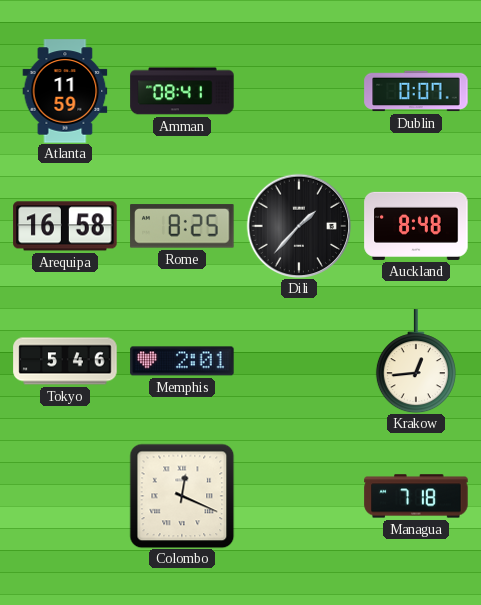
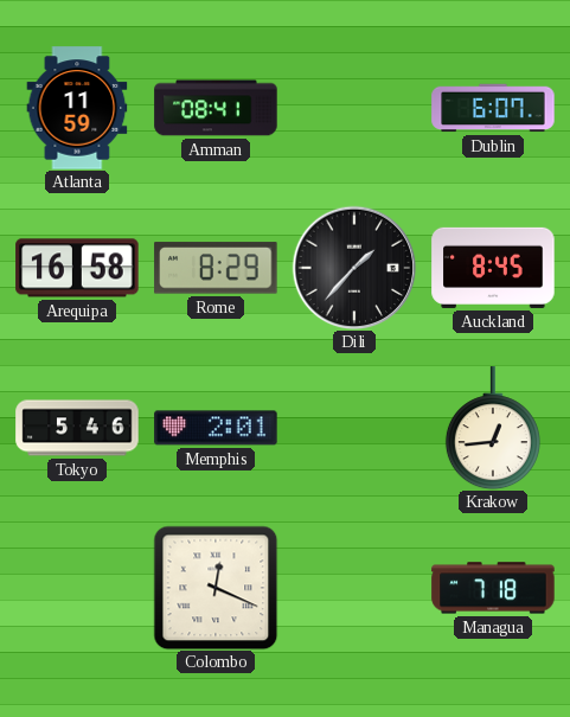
Dublin: 0:07 -> 6:07
Rome: 8:25 -> 8:29
Auckland: 8:48 -> 8:45
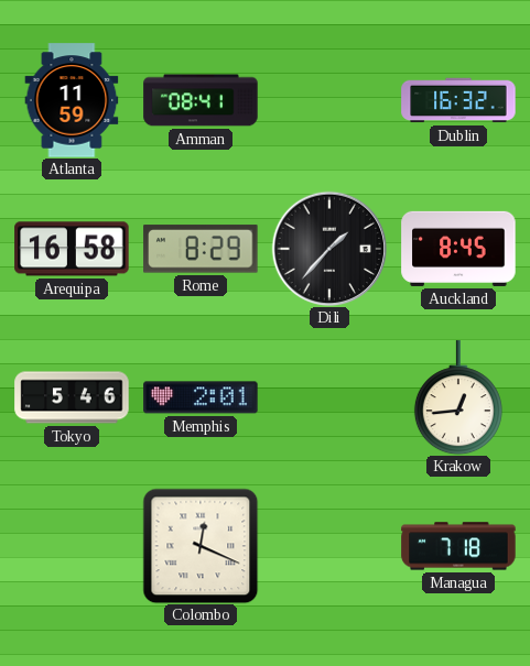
Dublin: 6:07 -> 16:32
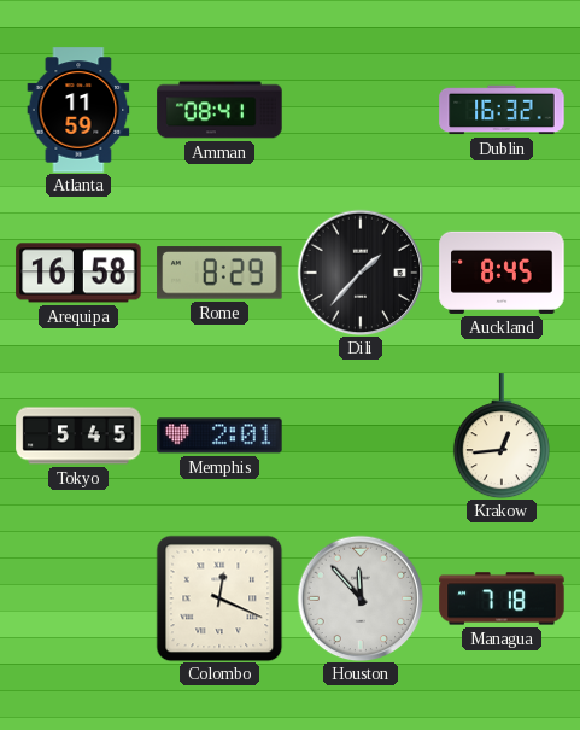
Tokyo: 5:46 -> 5:45
Houston: none -> 11:53
